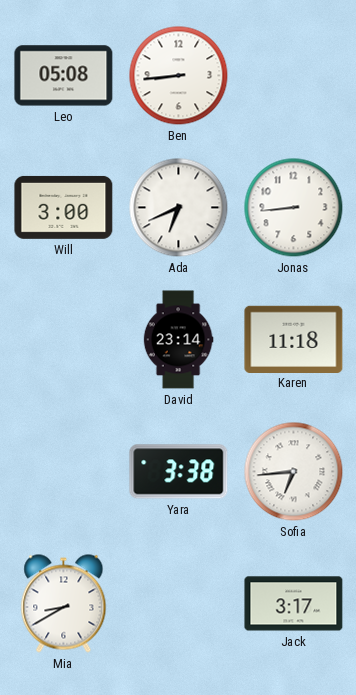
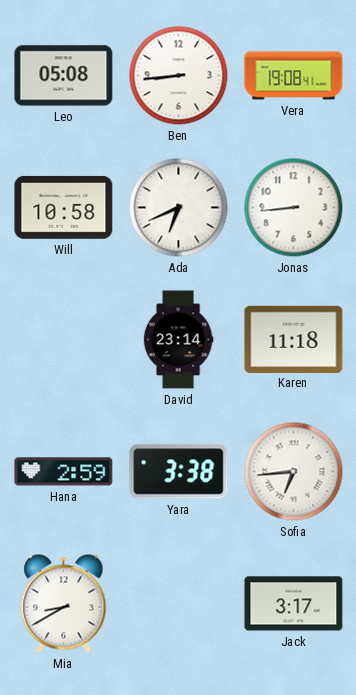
Vera: none -> 19:08
Will: 3:00 -> 10:58
Hana: none -> 2:59
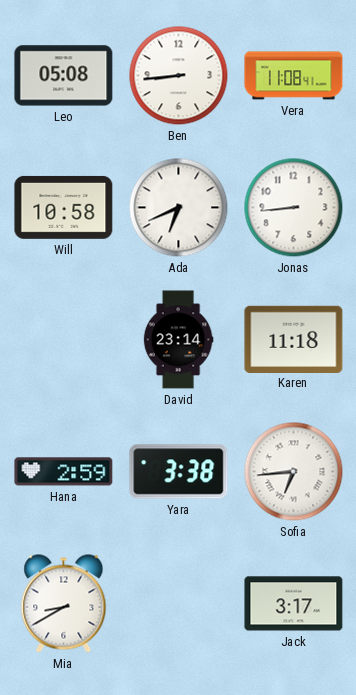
Vera: 19:08 -> 11:08
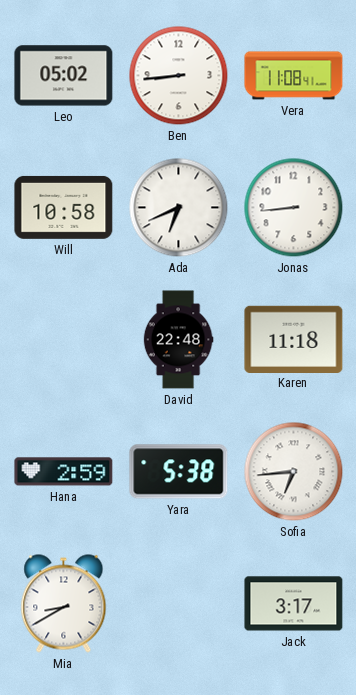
Leo: 05:08 -> 05:02
David: 23:14 -> 22:48
Yara: 3:38 -> 5:38
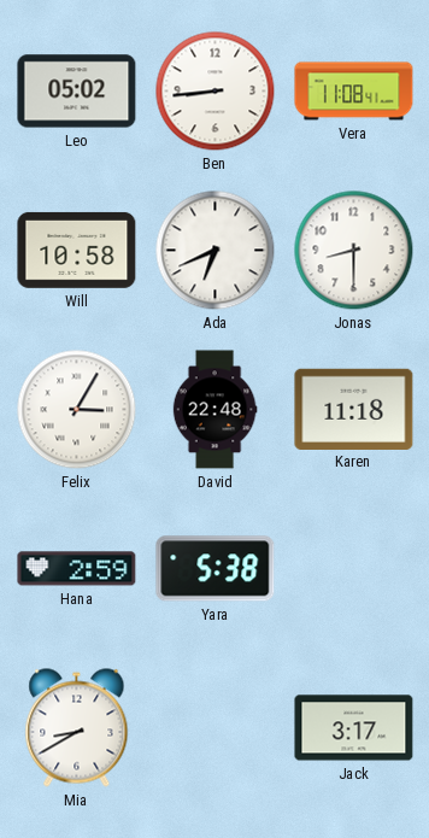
Jonas: 8:44 -> 8:30
Felix: none -> 3:05
Sofia: 6:44 -> none
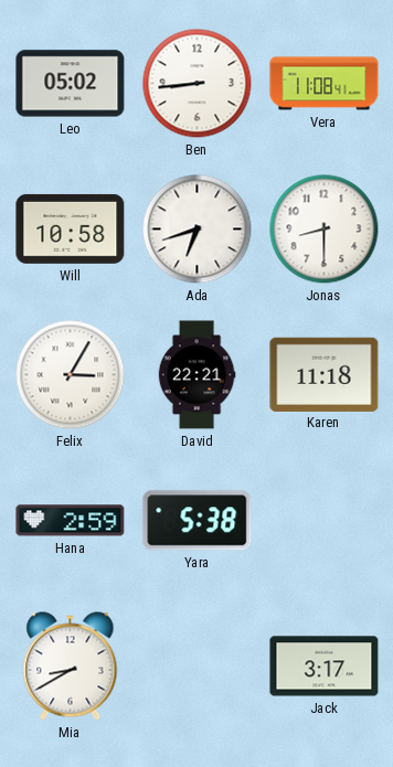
Ada: 6:41 -> 6:42
David: 22:48 -> 22:21
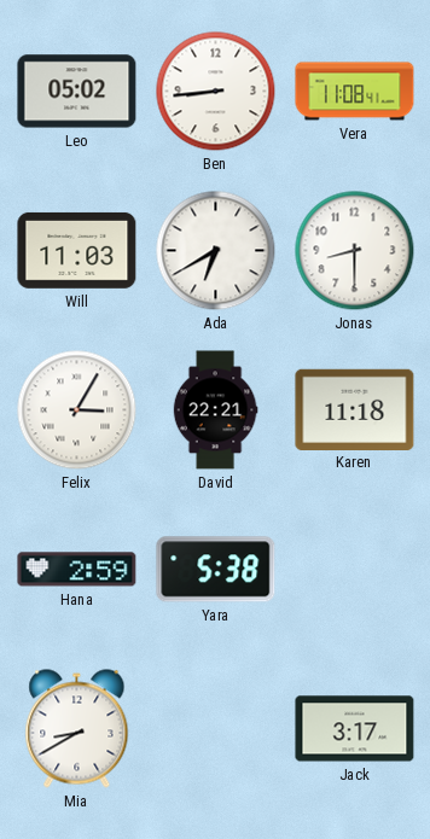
Will: 10:58 -> 11:03
Ada: 6:42 -> 6:40
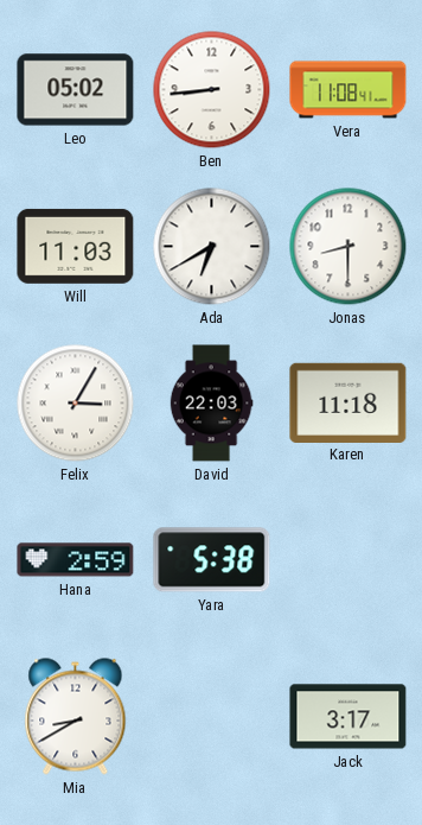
David: 22:21 -> 22:03
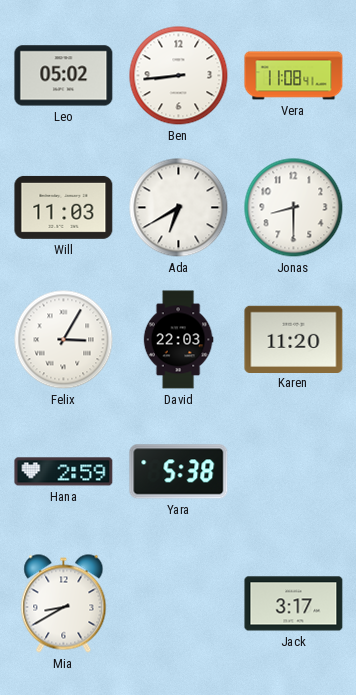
Karen: 11:18 -> 11:20
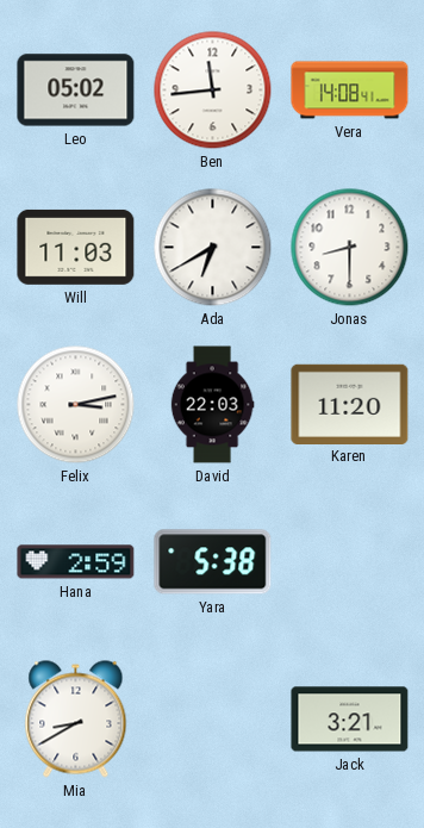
Ben: 8:44 -> 11:44
Vera: 11:08 -> 14:08
Felix: 3:05 -> 3:13
Jack: 3:17 -> 3:21
